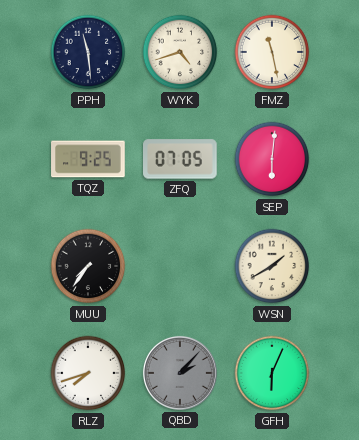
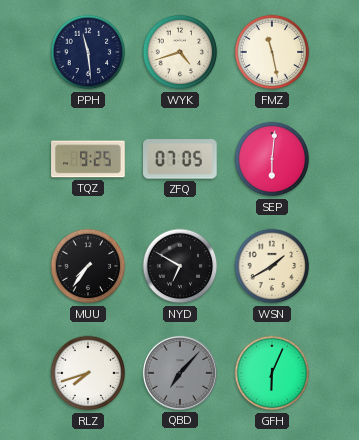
NYD: none -> 6:50
QBD: 2:07 -> 7:07
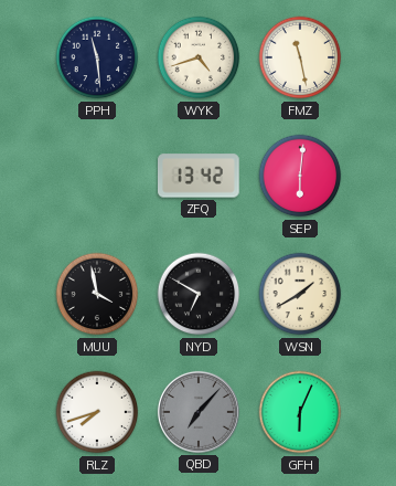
TQZ: 9:25 -> none
ZFQ: 07:05 -> 13:42
MUU: 7:36 -> 3:58
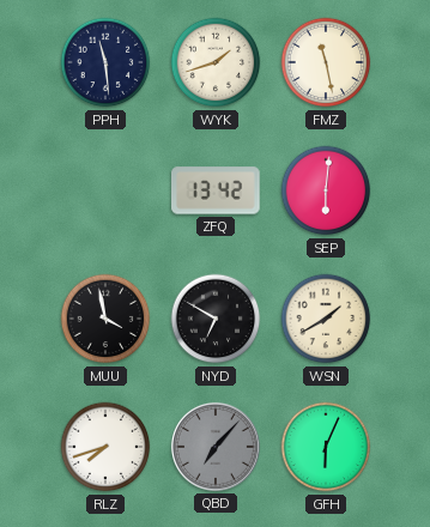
WYK: 4:42 -> 1:42
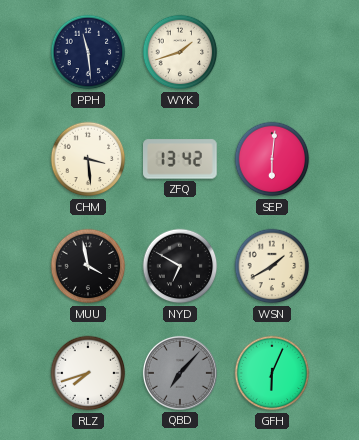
FMZ: 11:28 -> none
CHM: none -> 3:29
